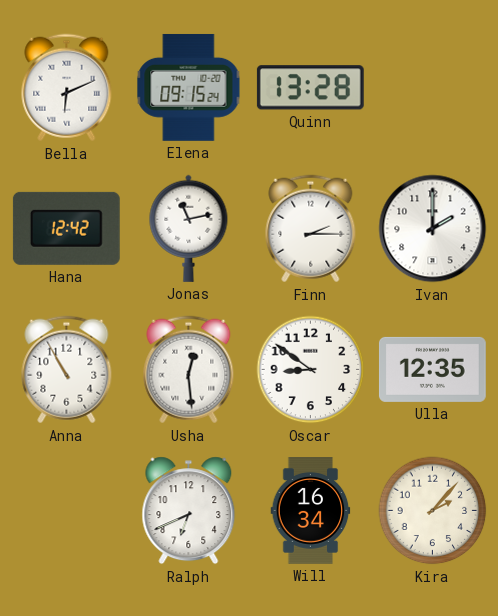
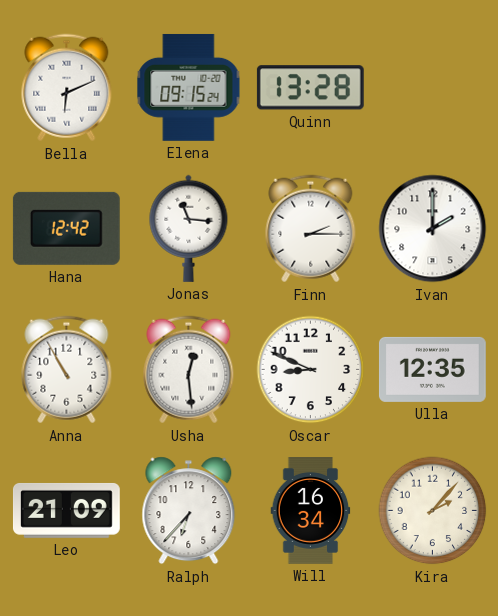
Jonas: 11:13 -> 11:16
Oscar: 8:51 -> 8:49
Leo: none -> 21:09
Ralph: 6:41 -> 6:37
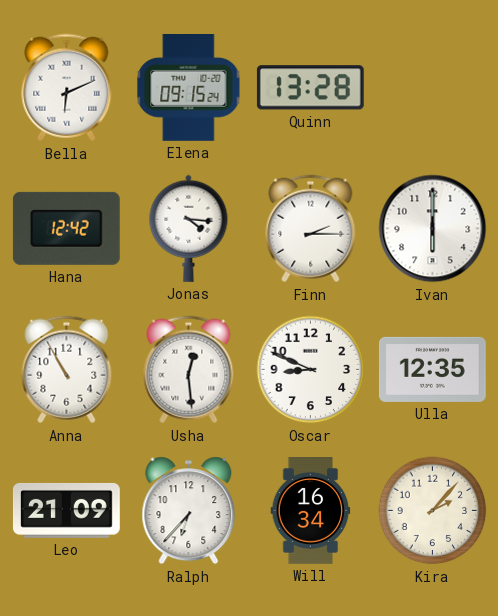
Jonas: 11:16 -> 4:16
Ivan: 2:00 -> 6:00
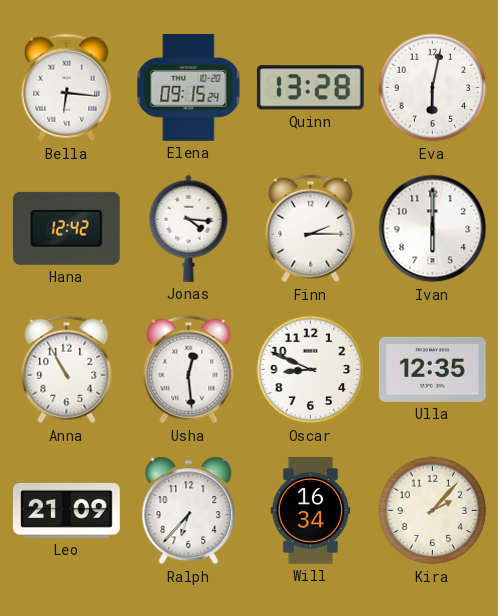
Bella: 6:11 -> 6:16
Eva: none -> 6:02
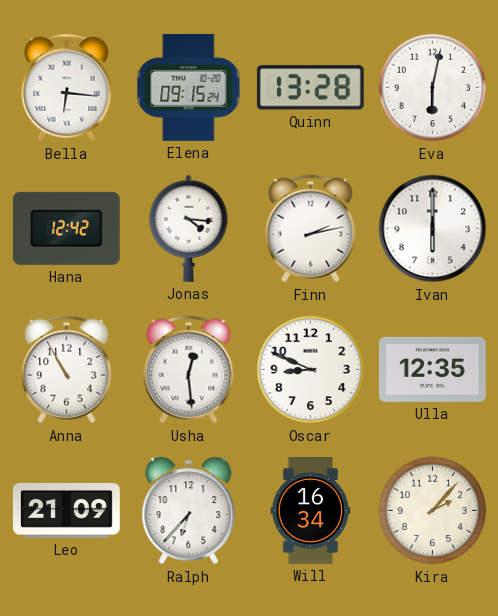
Finn: 2:15 -> 2:13
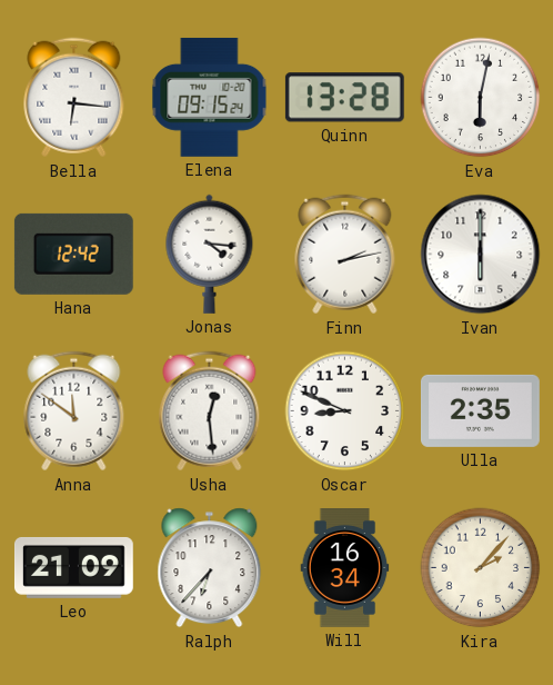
Anna: 10:55 -> 11:51
Ulla: 12:35 -> 2:35
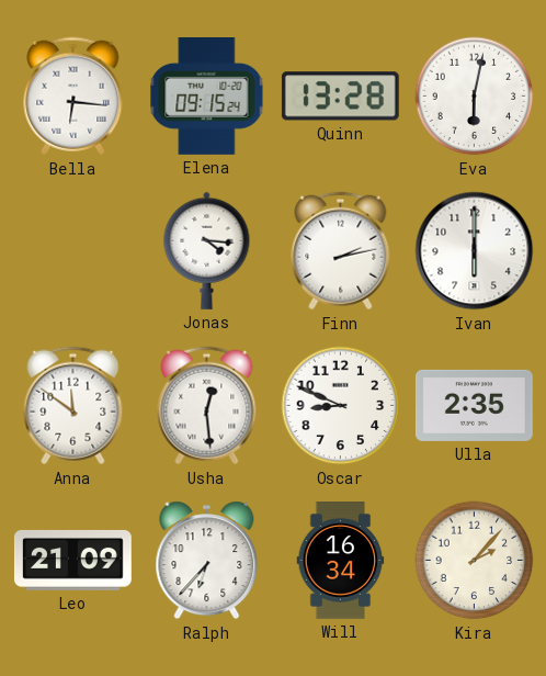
Hana: 12:42 -> none
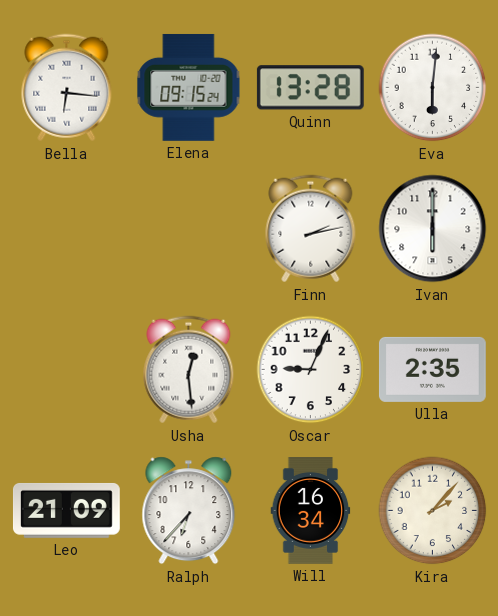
Eva: 6:02 -> 6:01
Jonas: 4:16 -> none
Anna: 11:51 -> none
Oscar: 8:49 -> 9:04
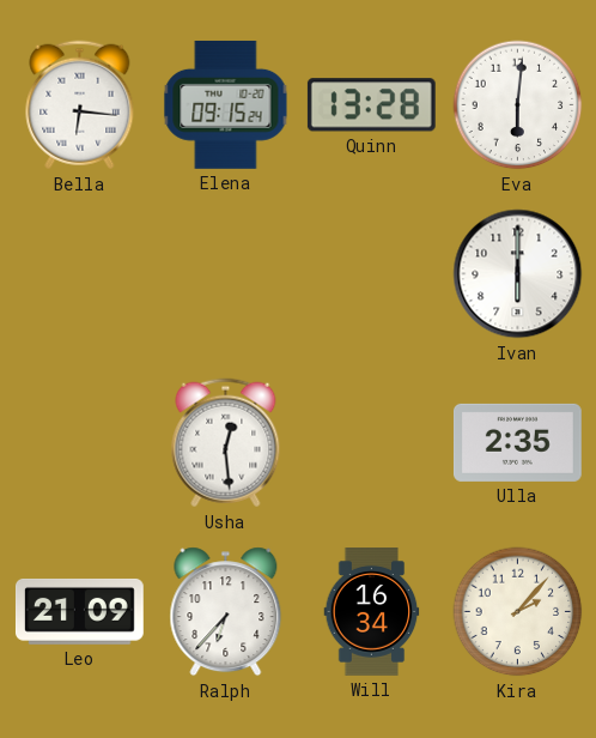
Finn: 2:13 -> none
Oscar: 9:04 -> none
